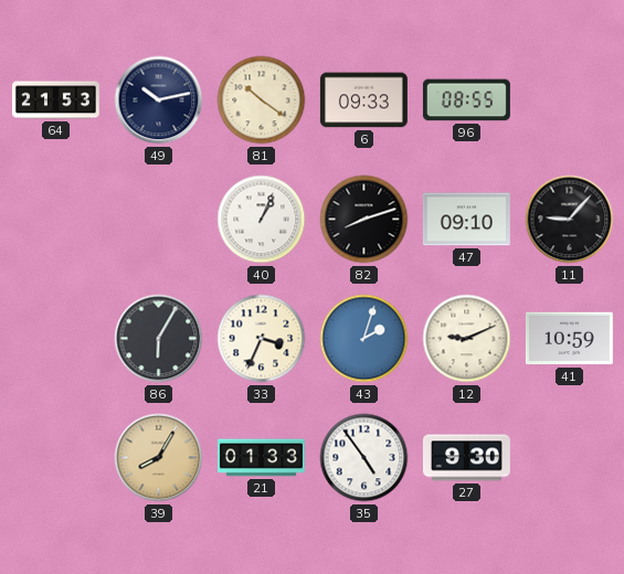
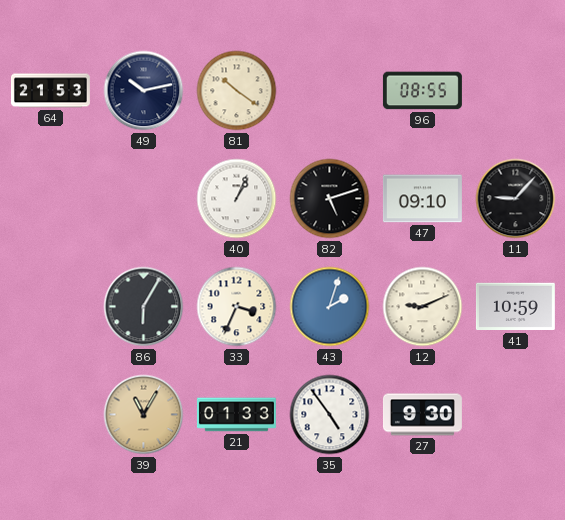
6: 09:33 -> none
82: 8:12 -> 5:12
39: 8:05 -> 11:05
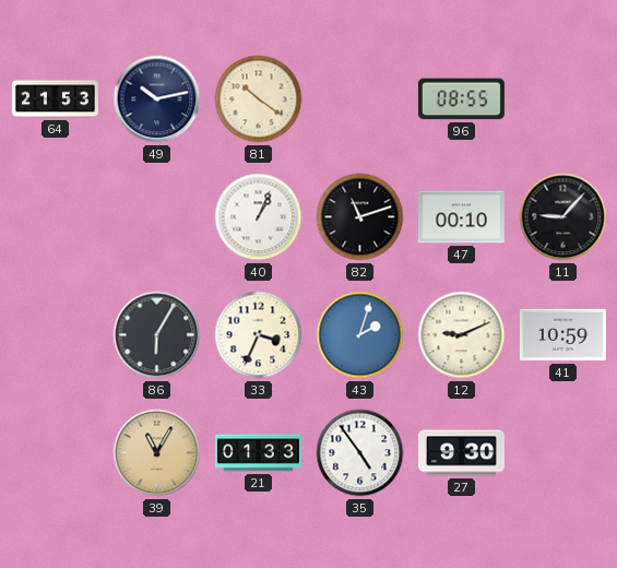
82: 5:12 -> 11:12
47: 09:10 -> 00:10
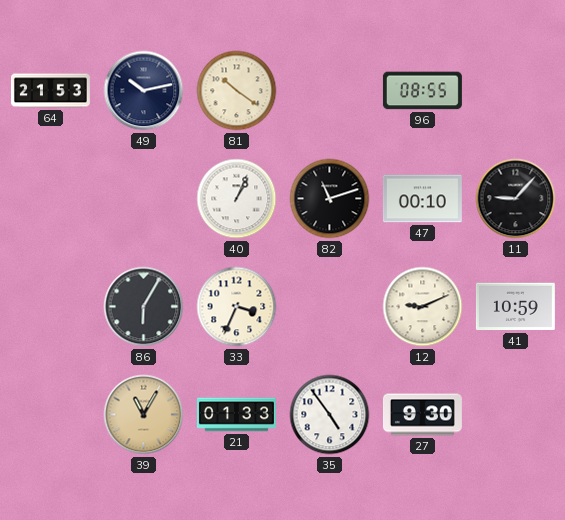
43: 2:03 -> none
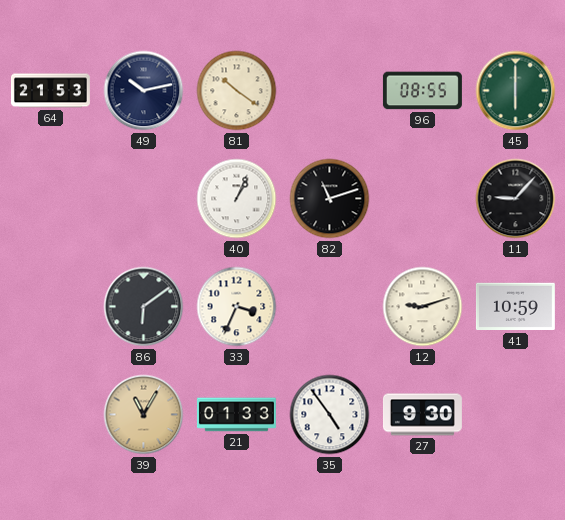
45: none -> 6:00
47: 00:10 -> none
86: 6:05 -> 6:09
12: 9:11 -> 9:12
